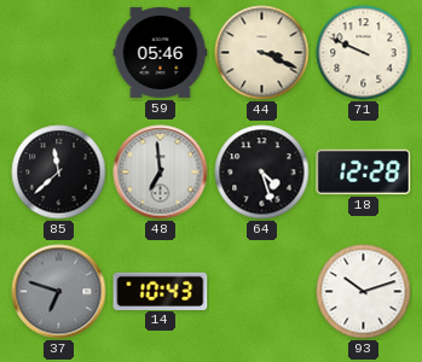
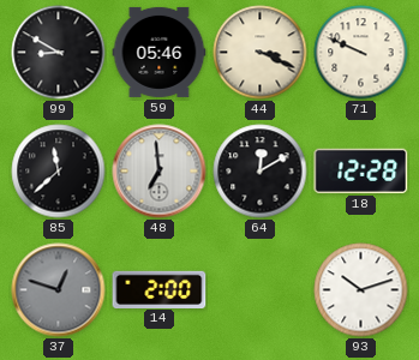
99: none -> 8:50
64: 4:27 -> 12:10
37: 6:48 -> 12:48
14: 10:43 -> 2:00
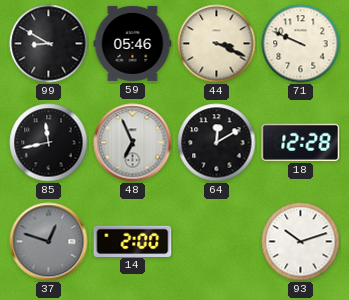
85: 11:38 -> 11:43
48: 6:59 -> 6:56
